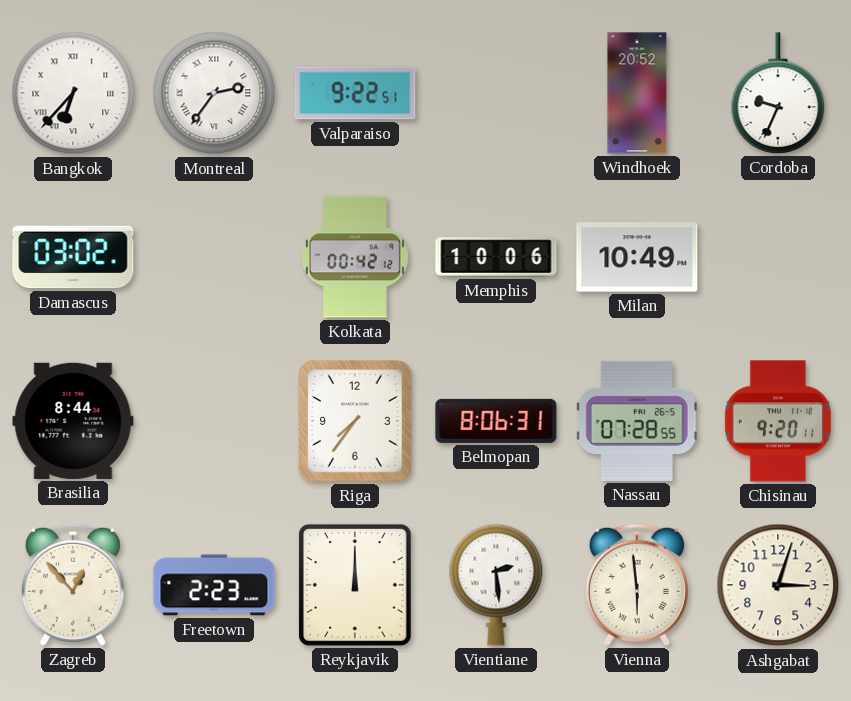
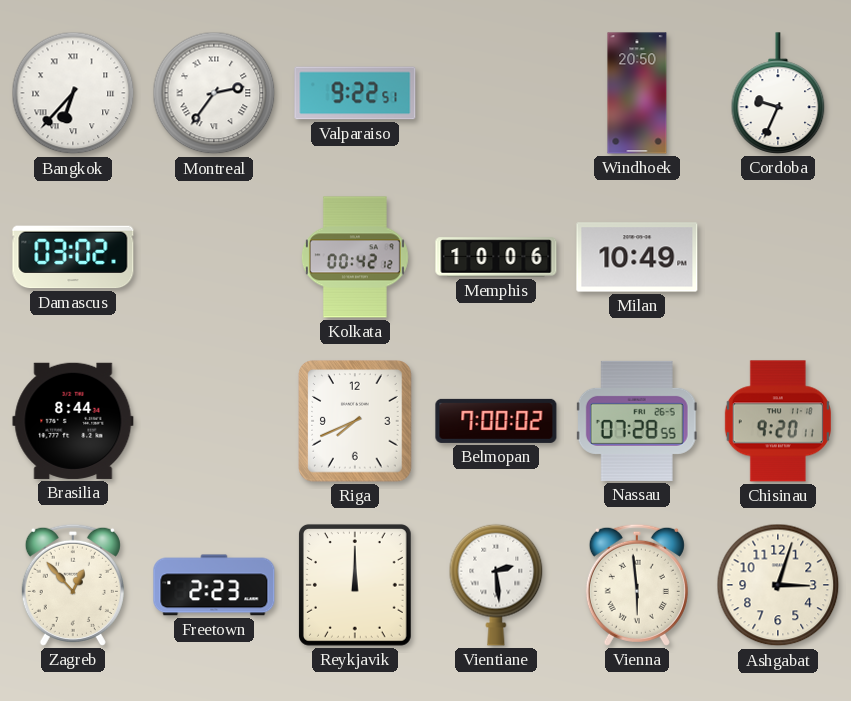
Windhoek: 20:52 -> 20:50
Riga: 7:36 -> 7:41
Belmopan: 8:06 -> 7:00
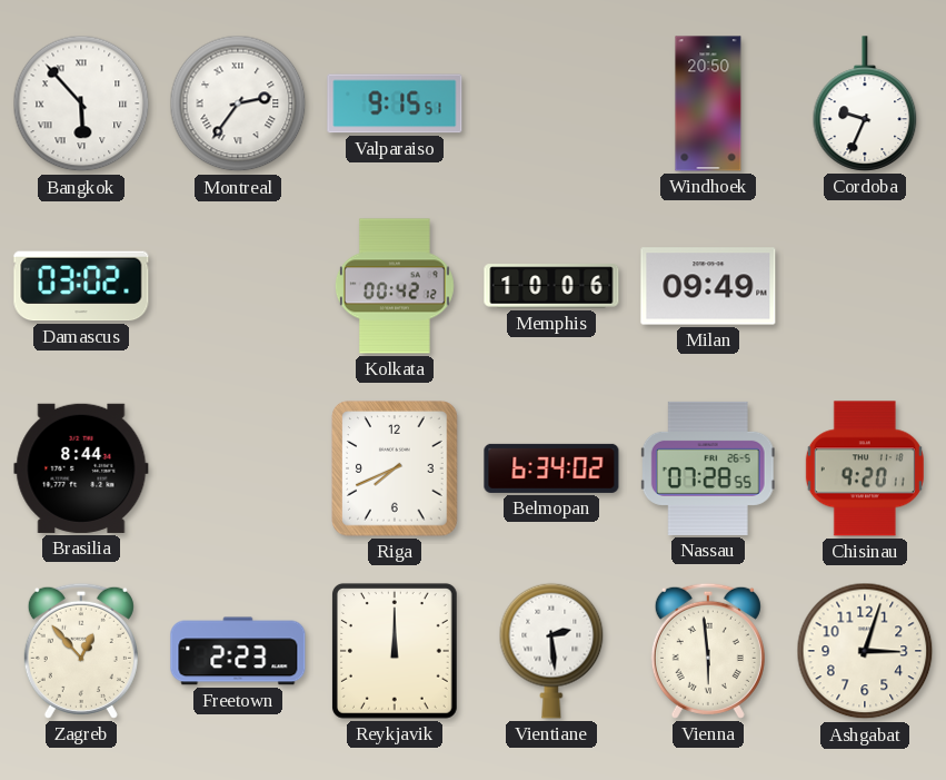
Bangkok: 6:37 -> 5:53
Valparaiso: 9:22 -> 9:15
Milan: 10:49 -> 09:49
Belmopan: 7:00 -> 6:34
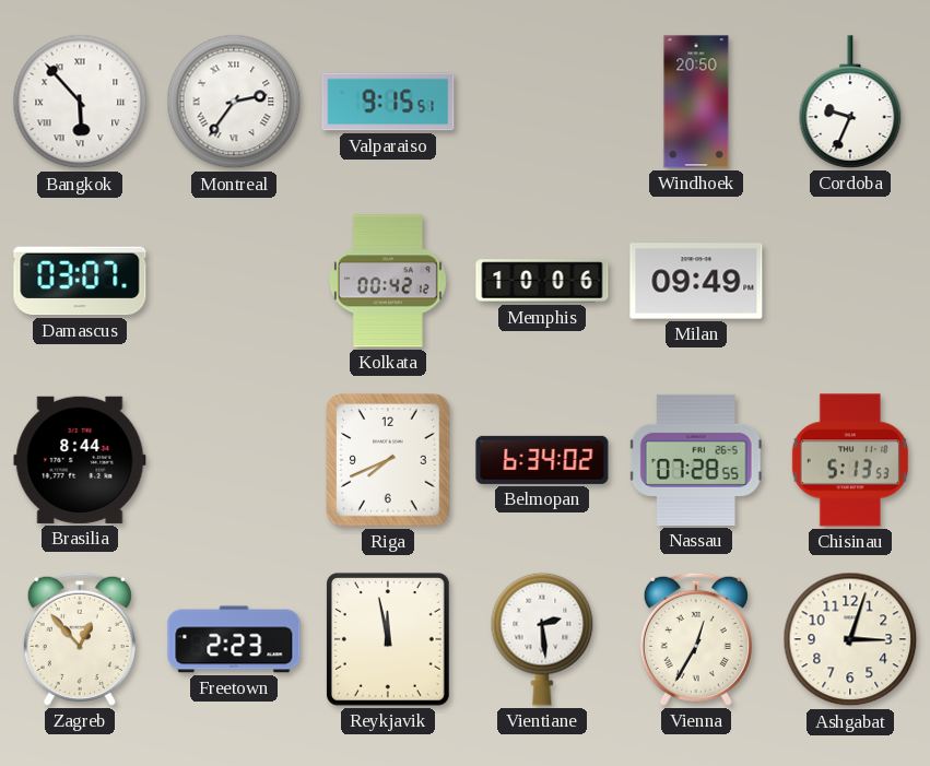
Damascus: 03:02 -> 03:07
Chisinau: 9:20 -> 5:13
Reykjavik: 12:00 -> 11:58
Vienna: 5:59 -> 12:35
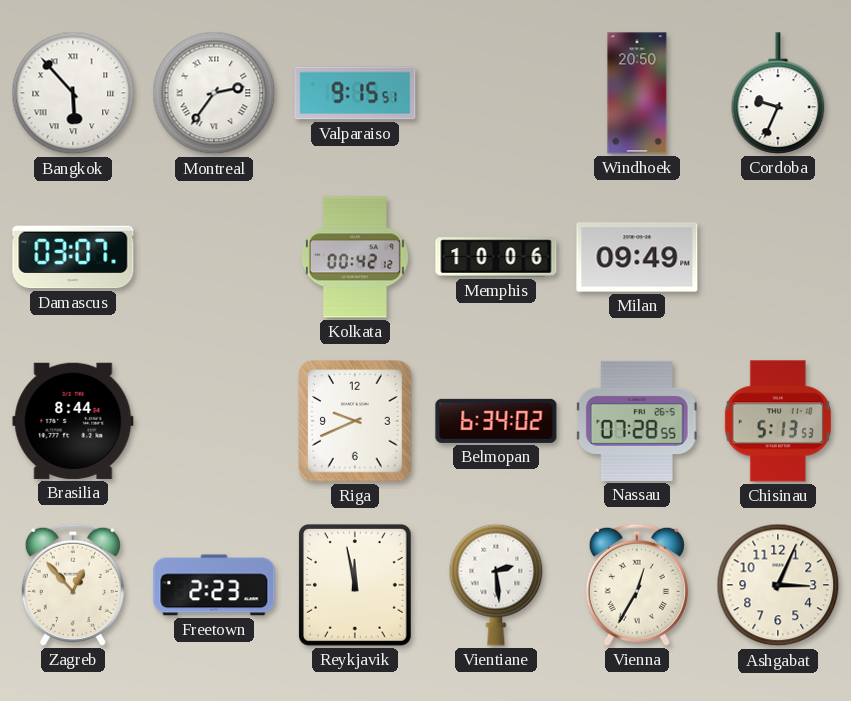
Riga: 7:41 -> 9:41
Ashgabat: 3:03 -> 3:04
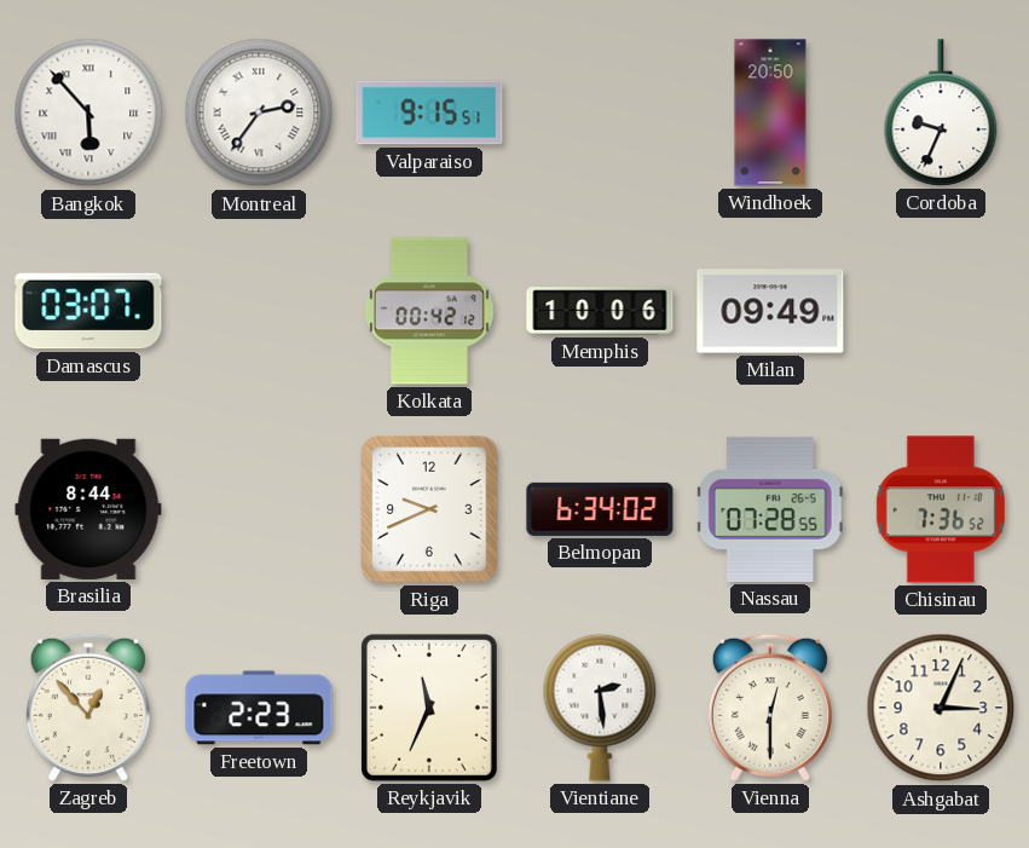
Chisinau: 5:13 -> 7:36
Reykjavik: 11:58 -> 11:34
Vienna: 12:35 -> 12:30
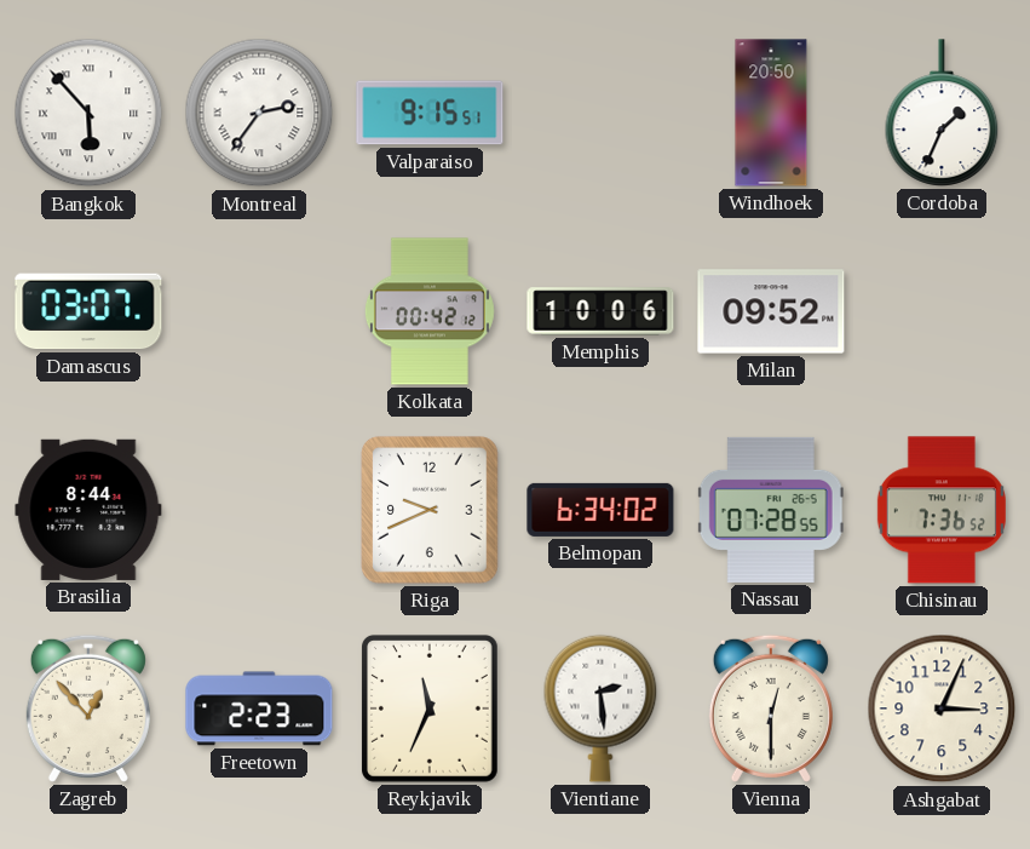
Cordoba: 9:34 -> 1:34
Milan: 09:49 -> 09:52
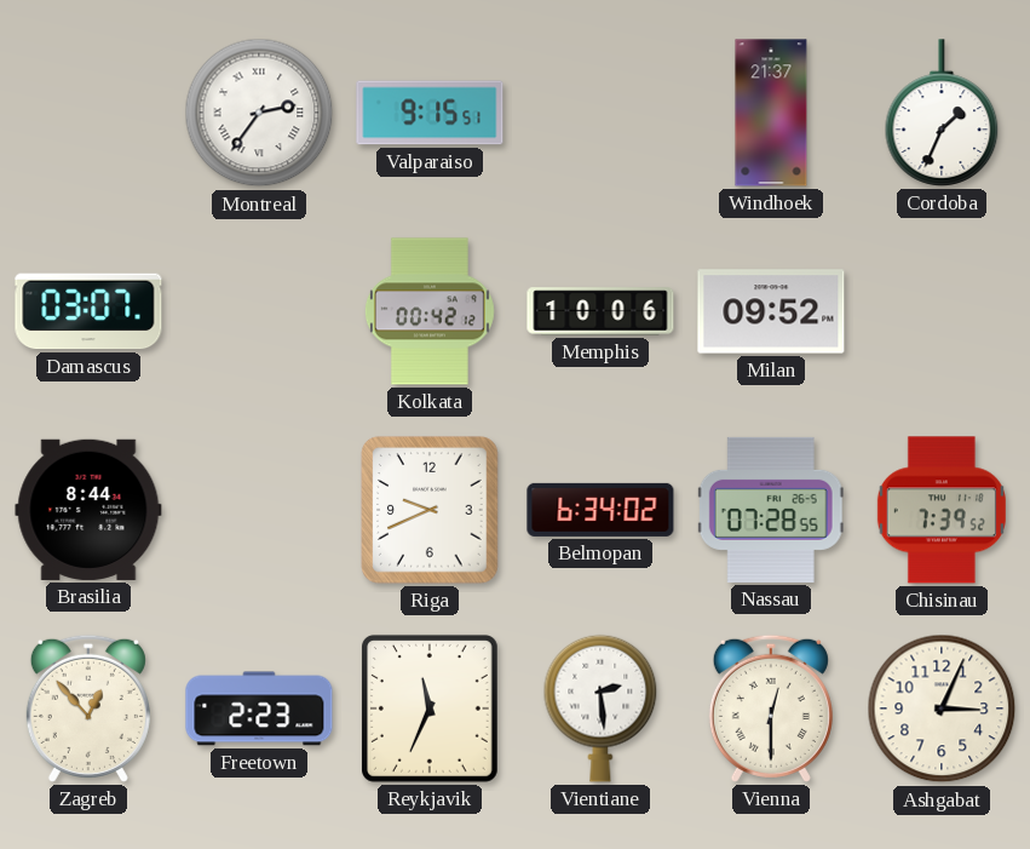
Bangkok: 5:53 -> none
Windhoek: 20:50 -> 21:37
Chisinau: 7:36 -> 7:39
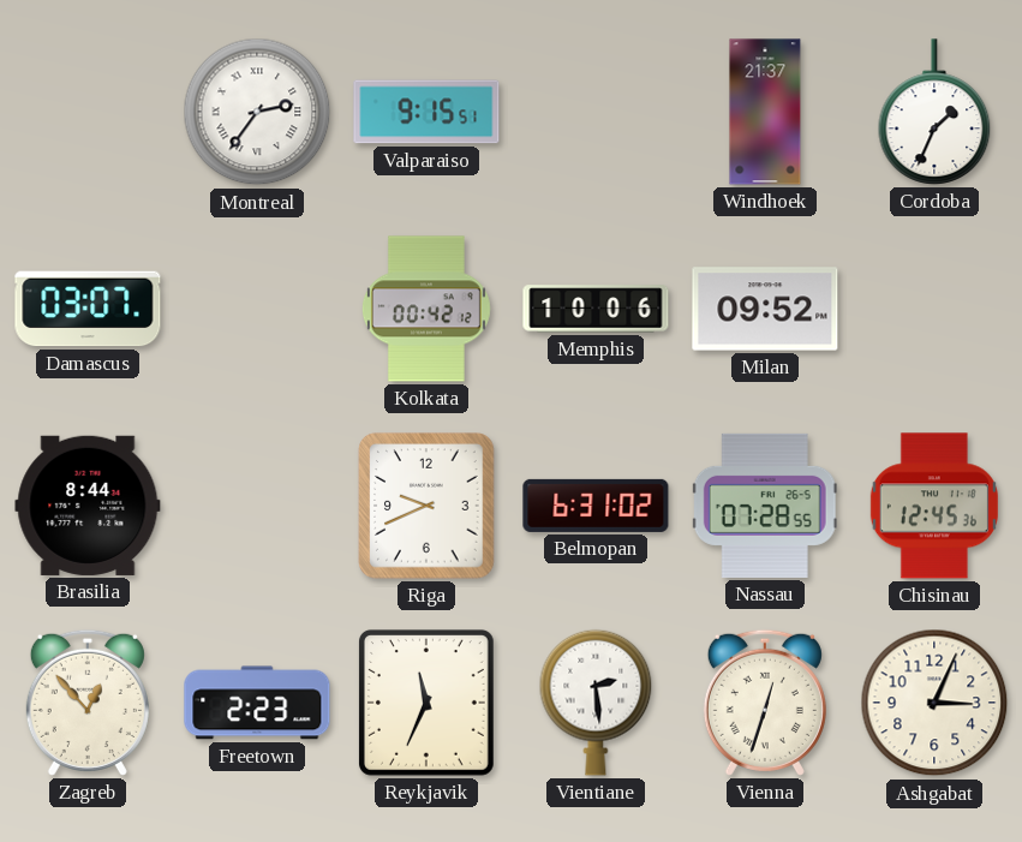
Belmopan: 6:34 -> 6:31
Chisinau: 7:39 -> 12:45
Vienna: 12:30 -> 12:33
